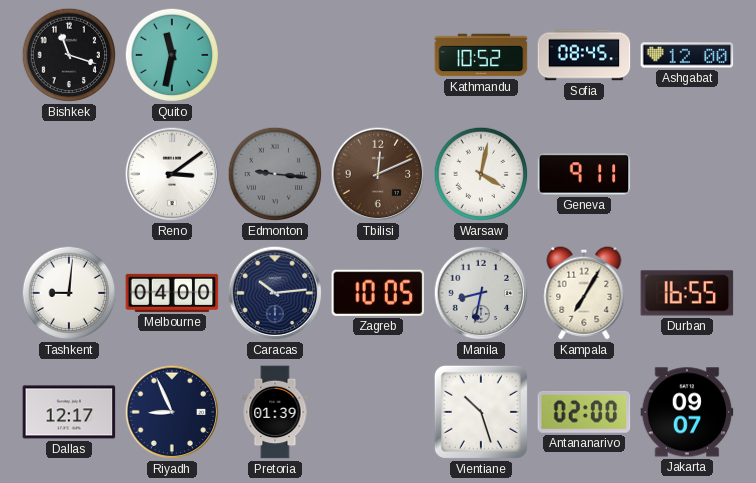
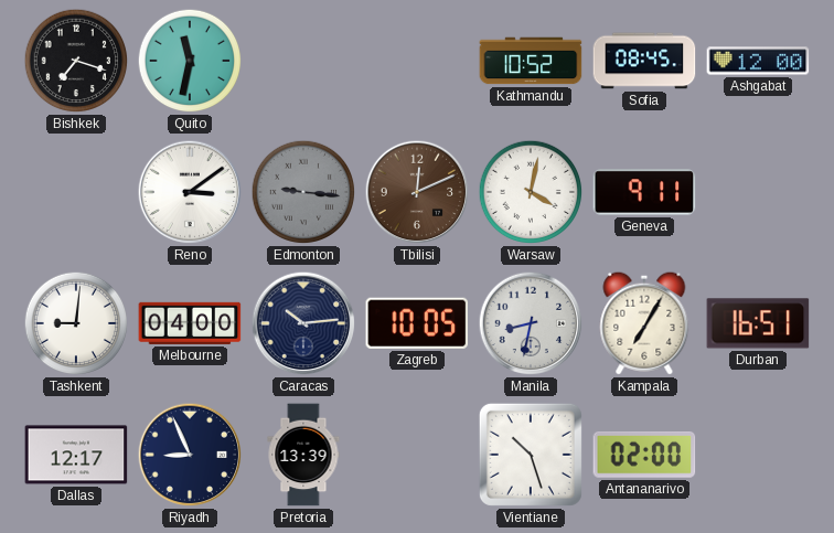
Bishkek: 11:18 -> 7:18
Durban: 16:55 -> 16:51
Pretoria: 01:39 -> 13:39
Jakarta: 09:07 -> none
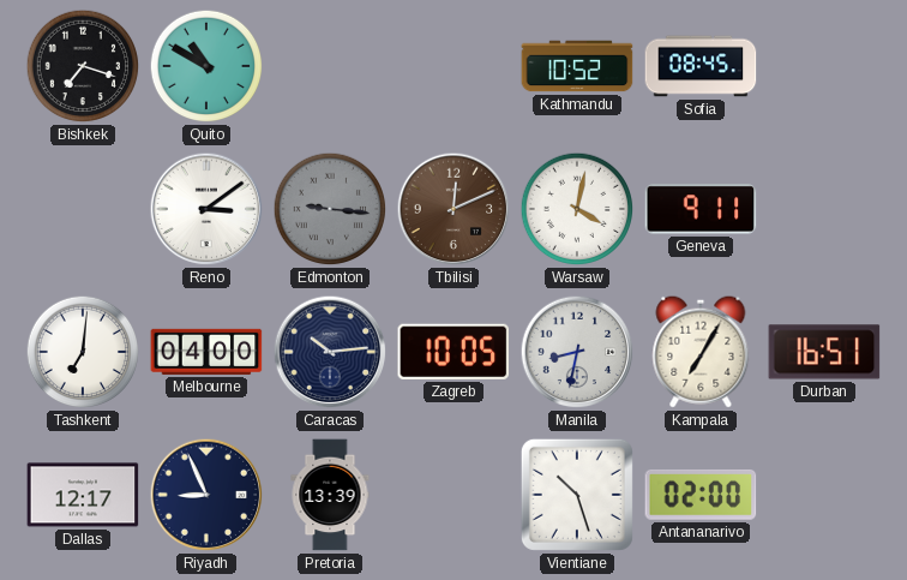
Quito: 11:32 -> 10:50
Ashgabat: 12:00 -> none
Tashkent: 9:01 -> 7:01
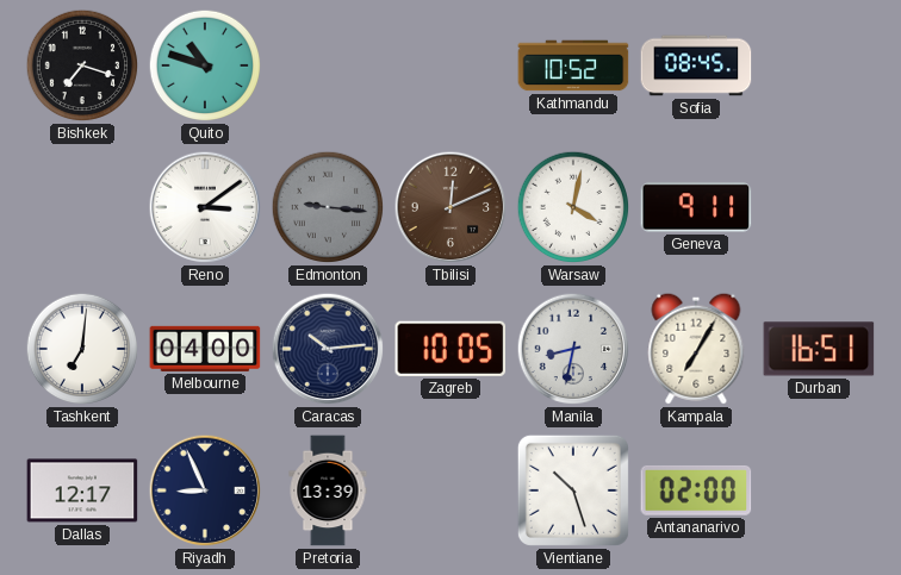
Quito: 10:50 -> 10:48
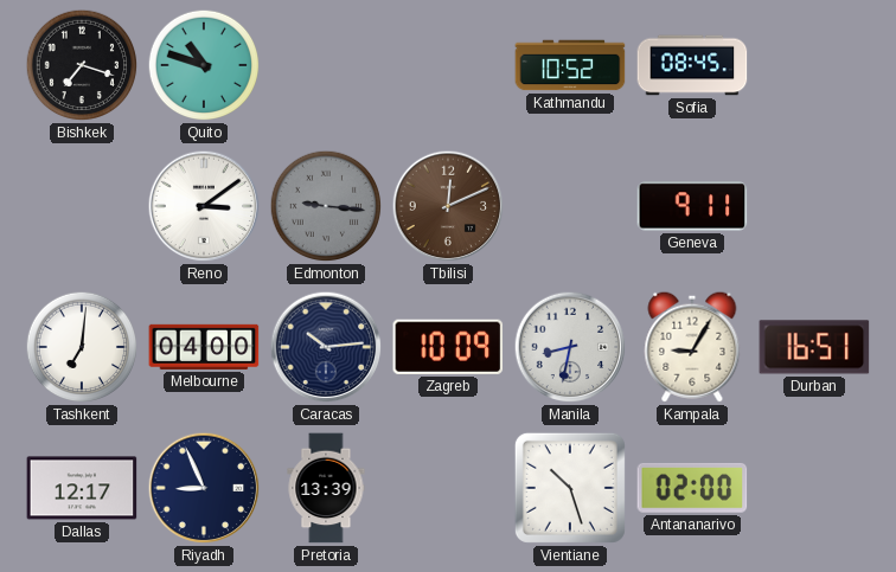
Warsaw: 4:02 -> none
Zagreb: 10:05 -> 10:09
Kampala: 7:05 -> 9:05
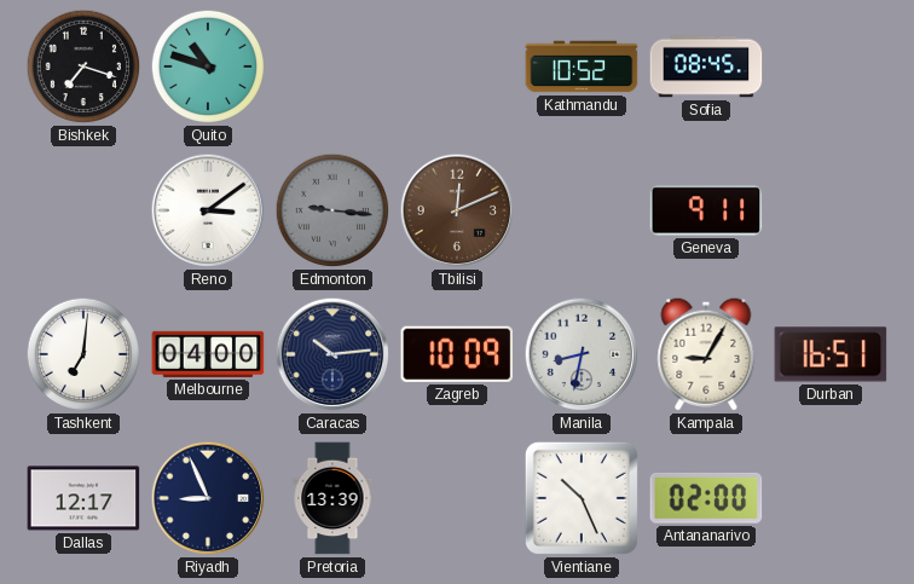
Vientiane: 10:27 -> 10:26
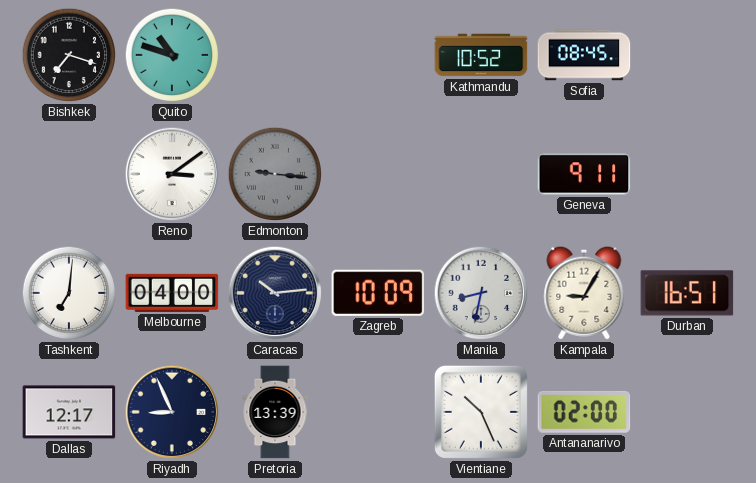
Tbilisi: 12:11 -> none
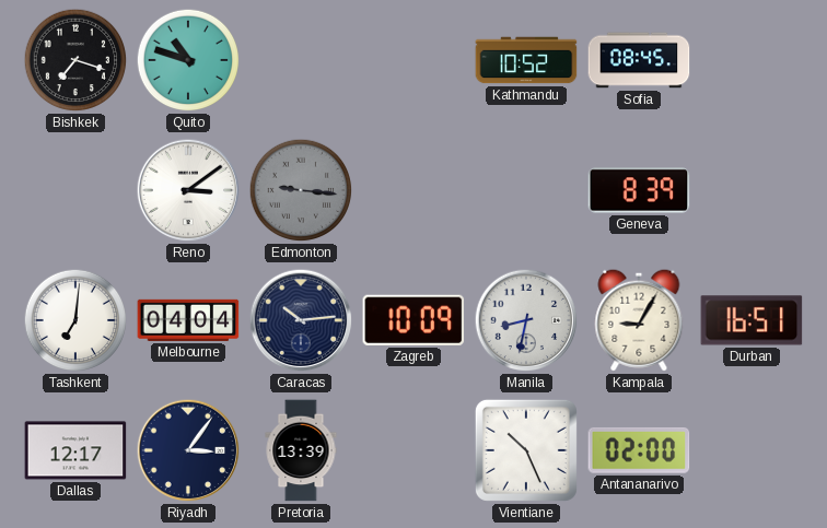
Geneva: 9:11 -> 8:39
Melbourne: 04:00 -> 04:04
Riyadh: 8:56 -> 3:06
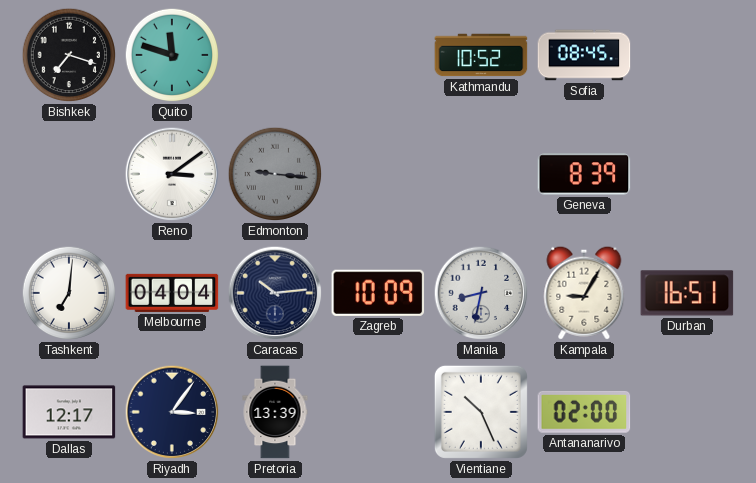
Quito: 10:48 -> 11:48
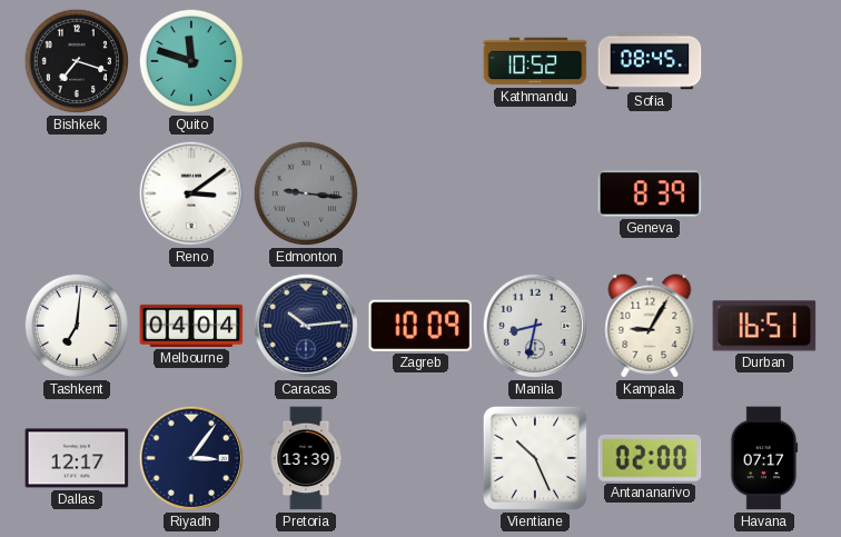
Havana: none -> 07:17
